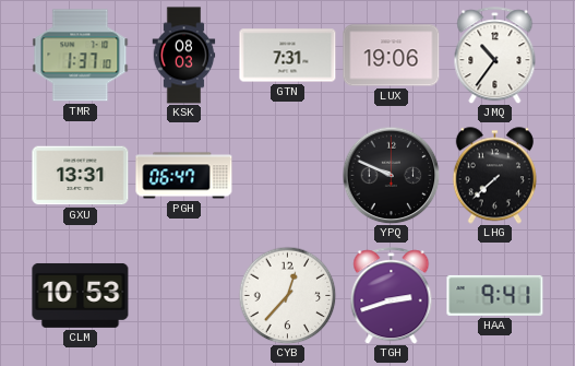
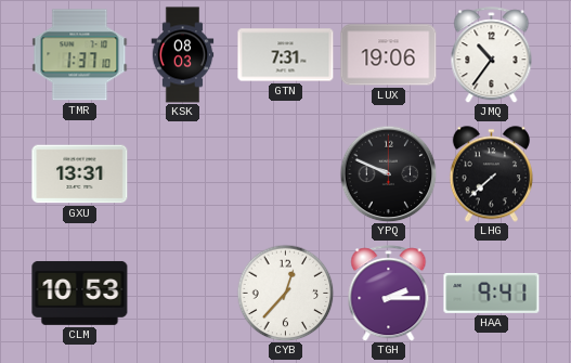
PGH: 06:47 -> none
TGH: 2:42 -> 2:15
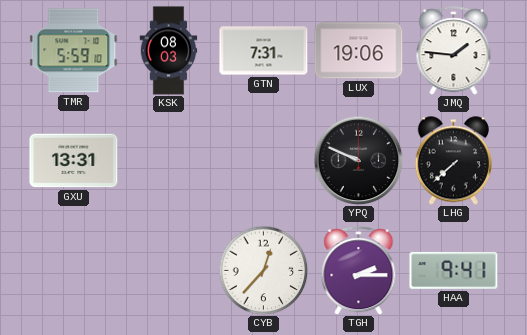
TMR: 1:37 -> 5:59
JMQ: 10:36 -> 1:46
CLM: 10:53 -> none
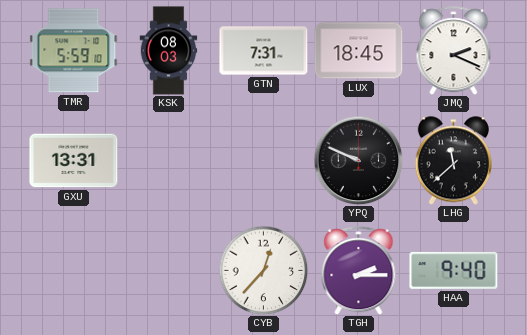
LUX: 19:06 -> 18:45
JMQ: 1:46 -> 2:19
LHG: 7:38 -> 11:38
HAA: 9:41 -> 9:40
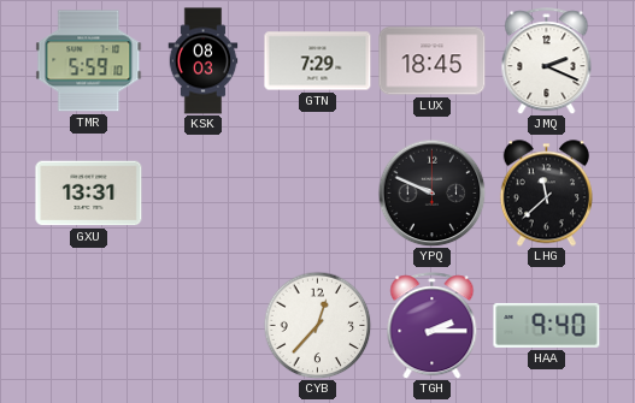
GTN: 7:31 -> 7:29
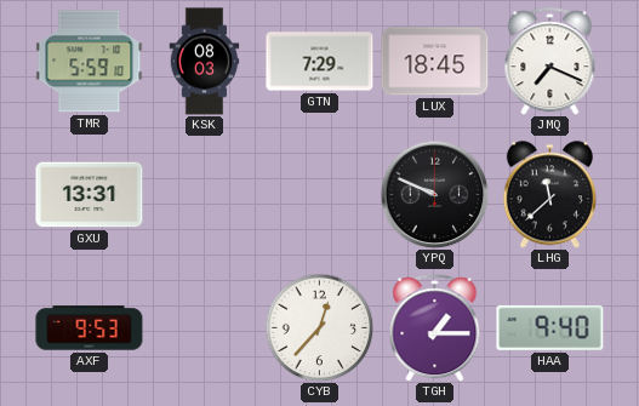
JMQ: 2:19 -> 7:19
AXF: none -> 9:53
TGH: 2:15 -> 1:15
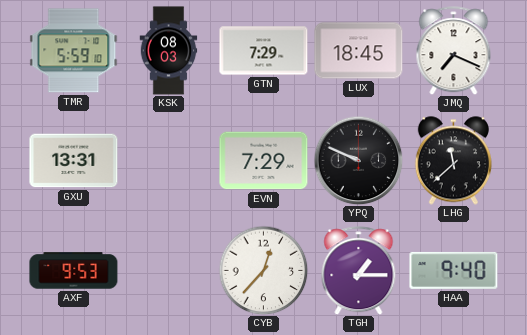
EVN: none -> 7:29
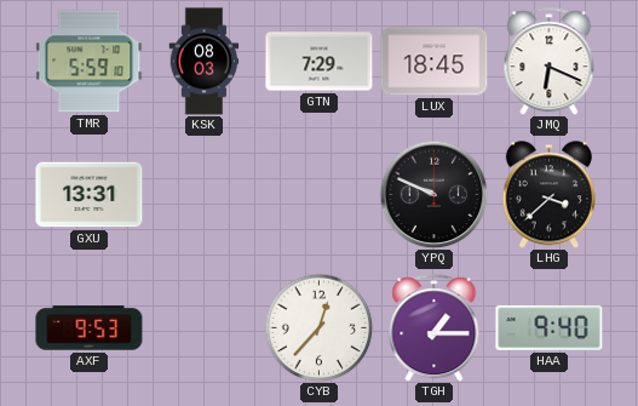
JMQ: 7:19 -> 6:19
EVN: 7:29 -> none
LHG: 11:38 -> 3:38
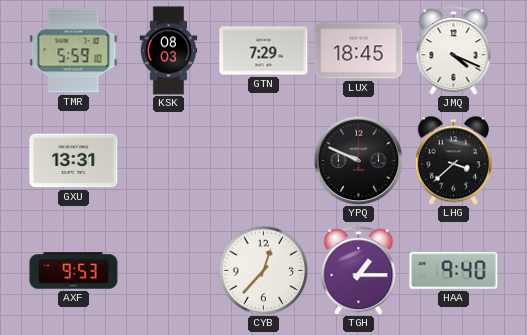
JMQ: 6:19 -> 4:19
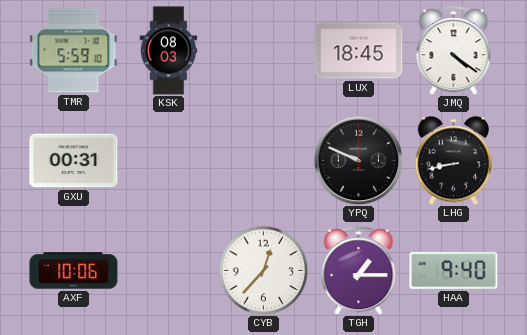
GTN: 7:29 -> none
JMQ: 4:19 -> 4:21
GXU: 13:31 -> 00:31
LHG: 3:38 -> 8:43
AXF: 9:53 -> 10:06
